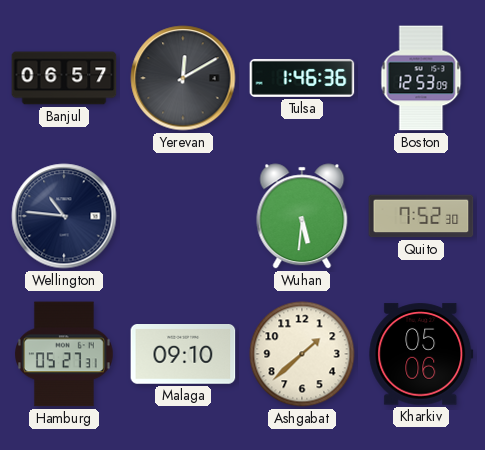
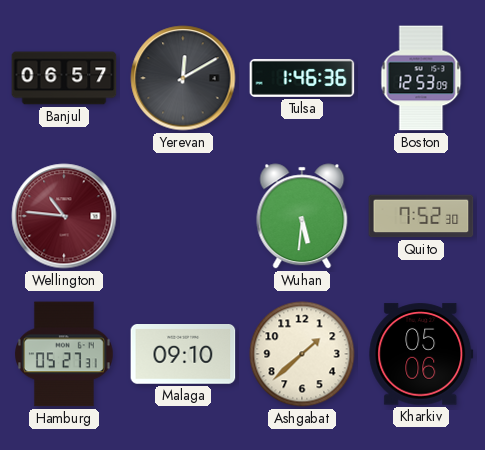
Wellington dial: navy -> burgundy
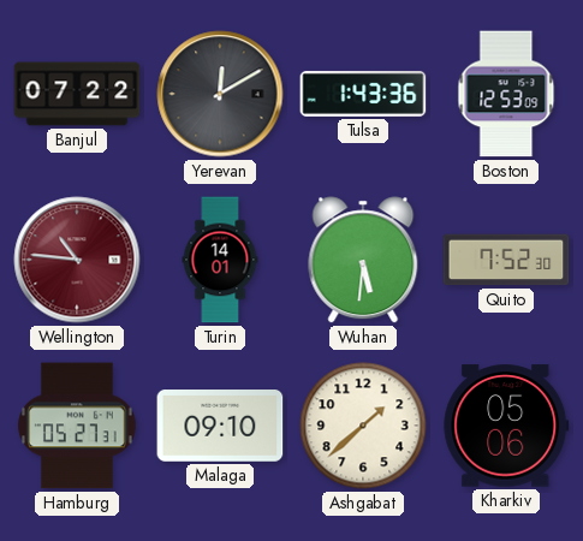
Banjul: 06:57 -> 07:22
Tulsa: 1:46 -> 1:43
Turin: none -> 14:01
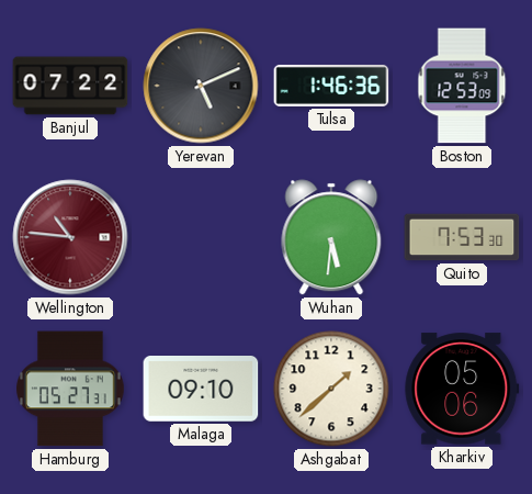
Yerevan: 12:10 -> 5:11
Tulsa: 1:43 -> 1:46
Turin: 14:01 -> none
Quito: 7:52 -> 7:53
